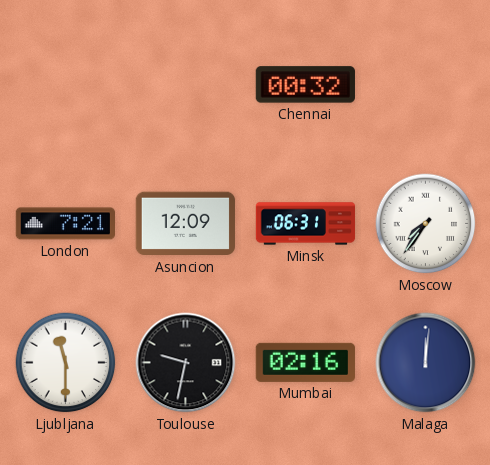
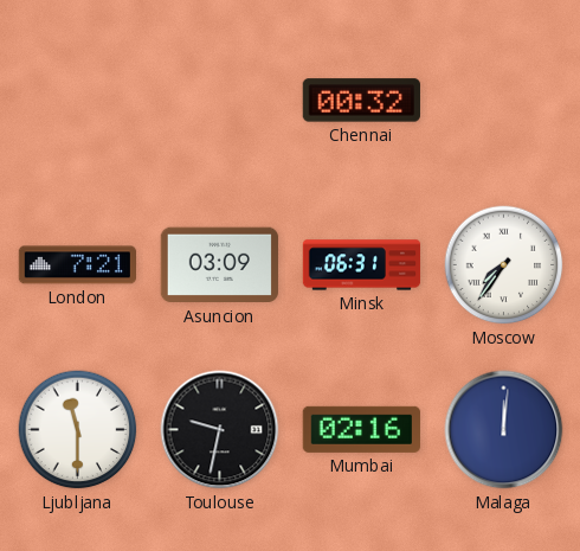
Asuncion: 12:09 -> 03:09
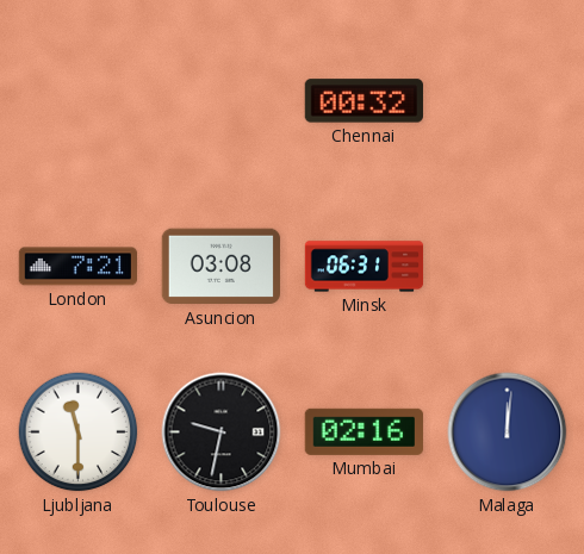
Asuncion: 03:09 -> 03:08
Moscow: 7:36 -> none
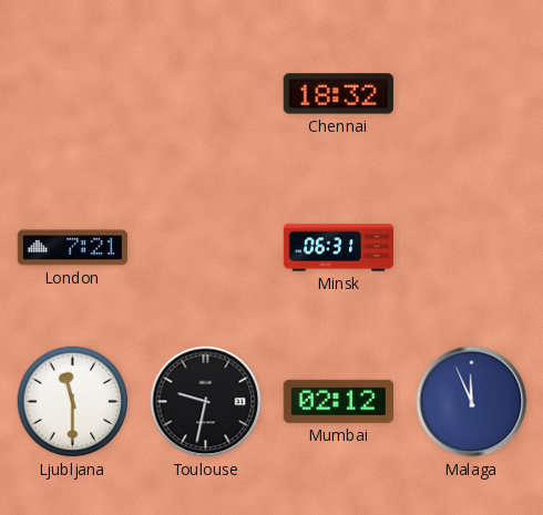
Chennai: 00:32 -> 18:32
Asuncion: 03:08 -> none
Mumbai: 02:16 -> 02:12
Malaga: 12:01 -> 11:56
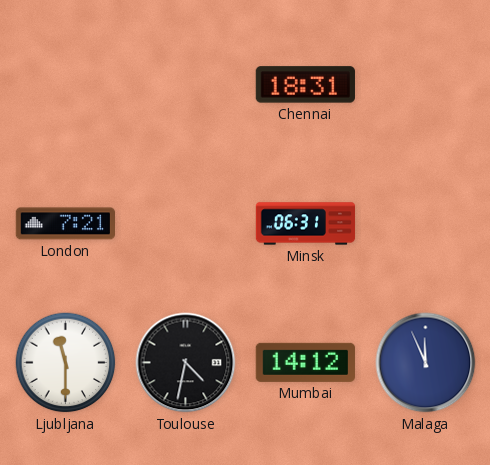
Chennai: 18:32 -> 18:31
Toulouse: 9:32 -> 4:32
Mumbai: 02:12 -> 14:12
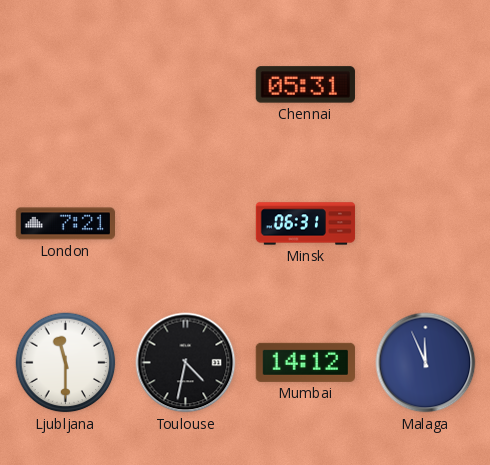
Chennai: 18:31 -> 05:31
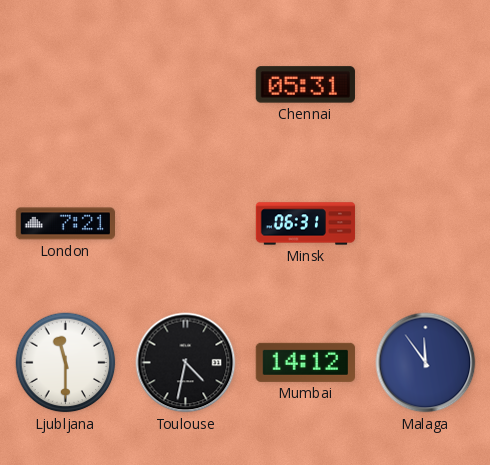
Malaga: 11:56 -> 11:54
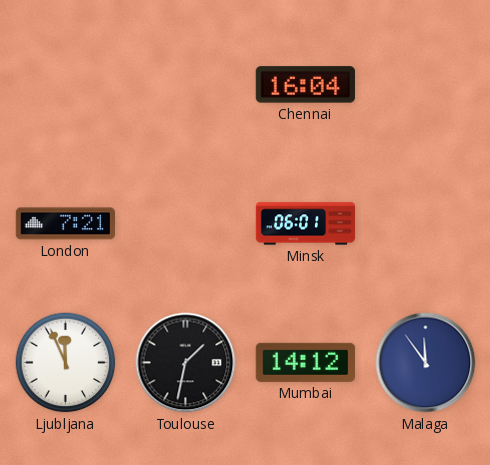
Chennai: 05:31 -> 16:04
Minsk: 06:31 -> 06:01
Ljubljana: 11:30 -> 11:56
Toulouse: 4:32 -> 1:32
